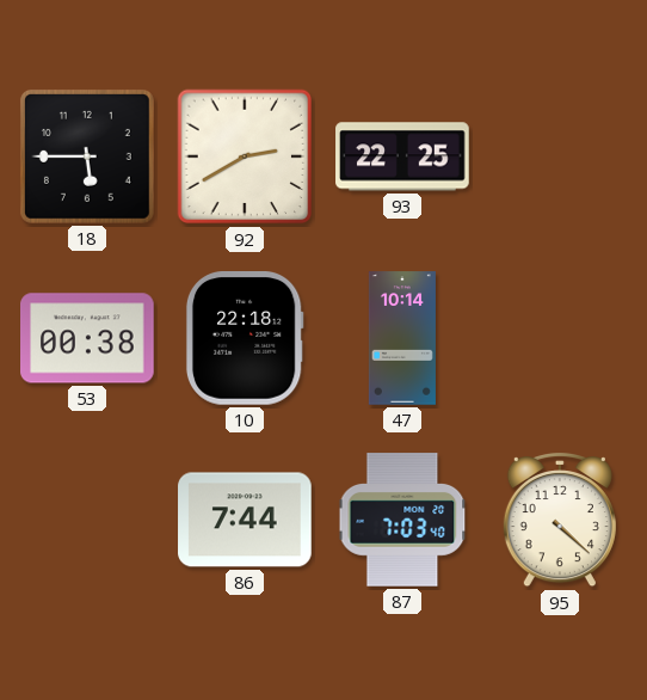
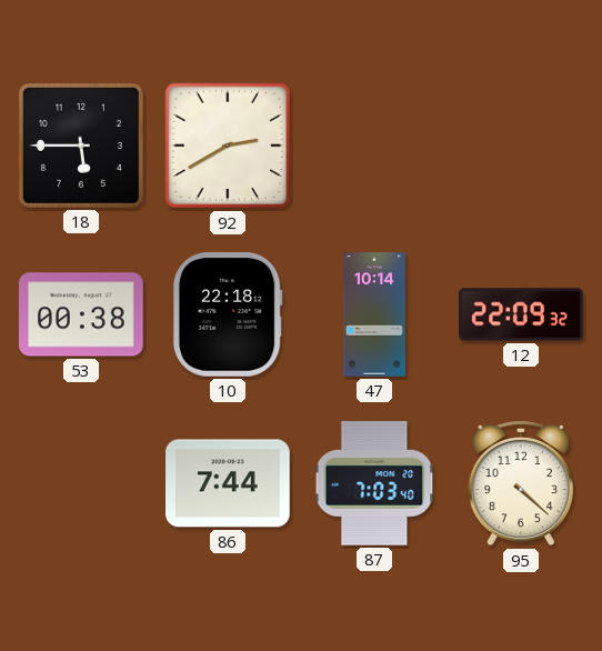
93: 22:25 -> none
12: none -> 22:09
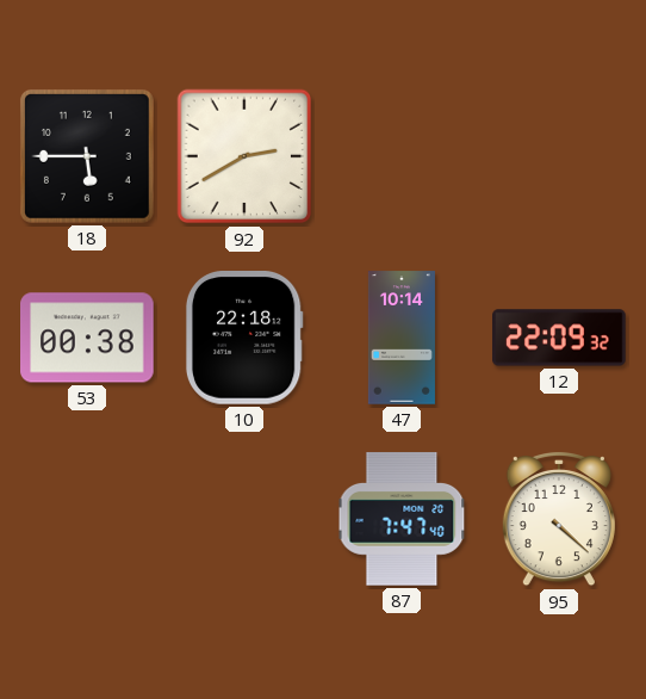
86: 7:44 -> none
87: 7:03 -> 7:47
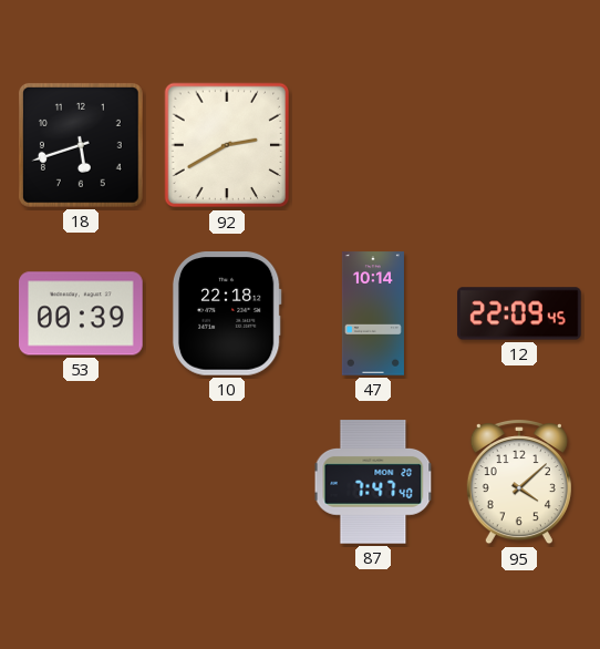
18: 5:45 -> 5:42
53: 00:38 -> 00:39
12: 22:09:32 -> 22:09:45
95: 4:22 -> 4:08
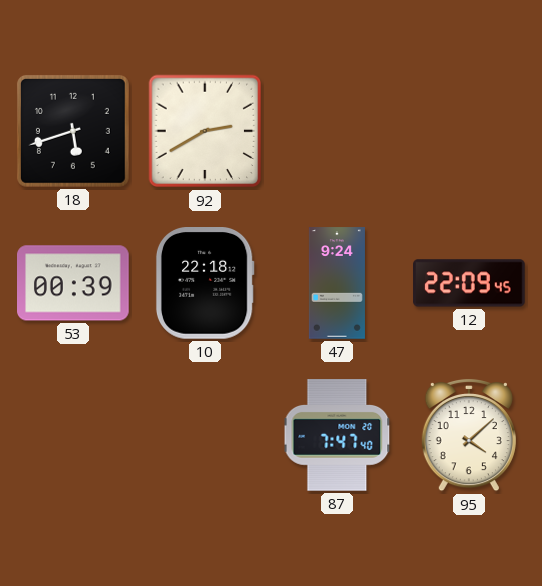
47: 10:14 -> 9:24
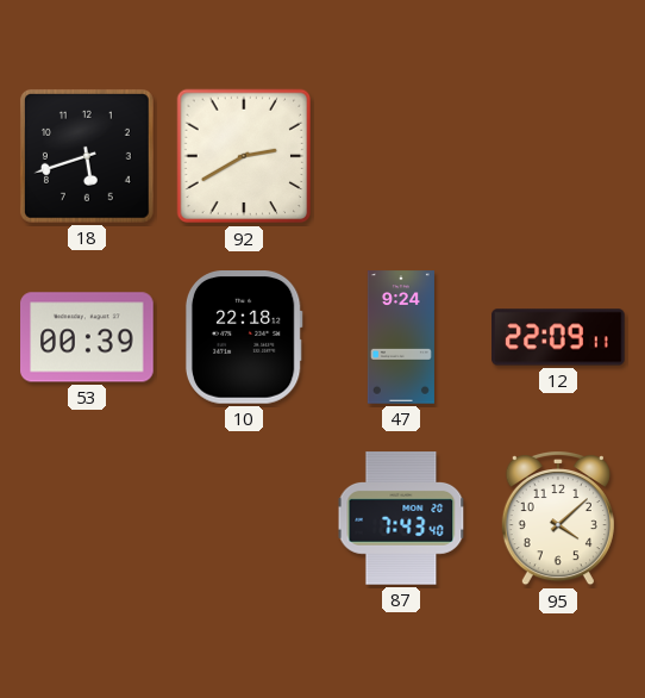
12: 22:09:45 -> 22:09:11
87: 7:47 -> 7:43
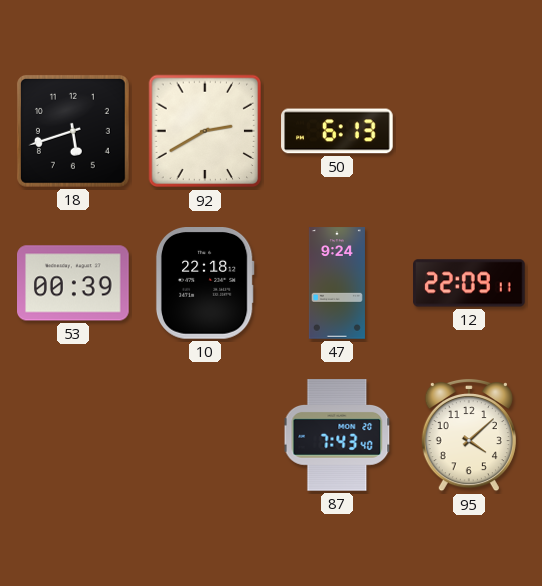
50: none -> 6:13
